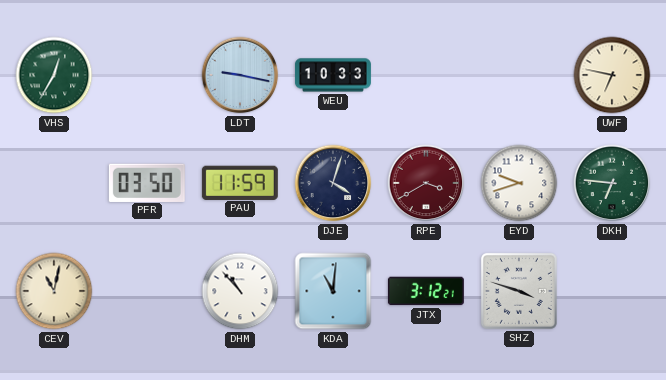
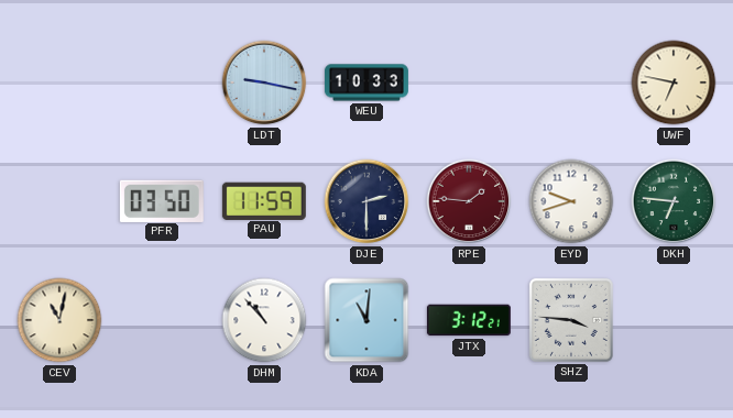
VHS: 12:35 -> none
DJE: 4:03 -> 2:30
RPE: 3:40 -> 1:46
SHZ: 3:48 -> 3:46
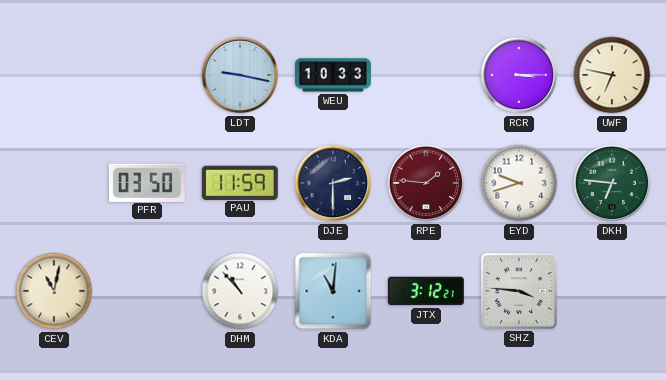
RCR: none -> 3:15
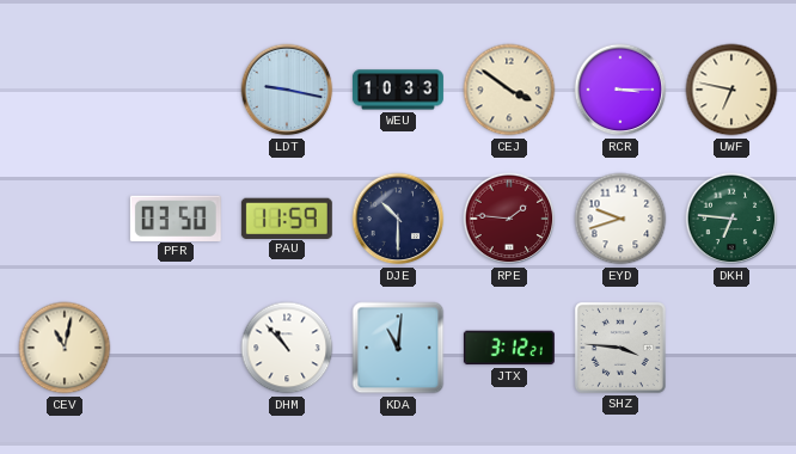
CEJ: none -> 3:51
DJE: 2:30 -> 10:30
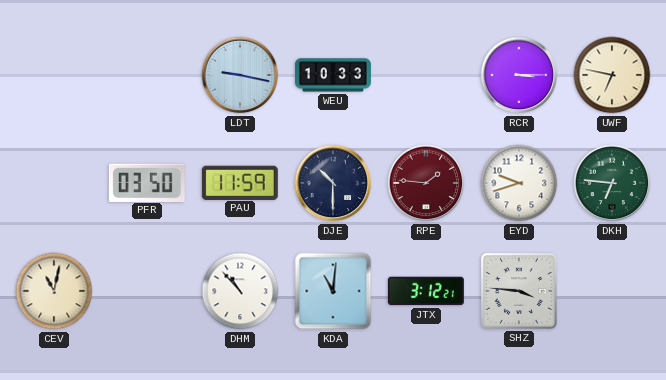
CEJ: 3:51 -> none
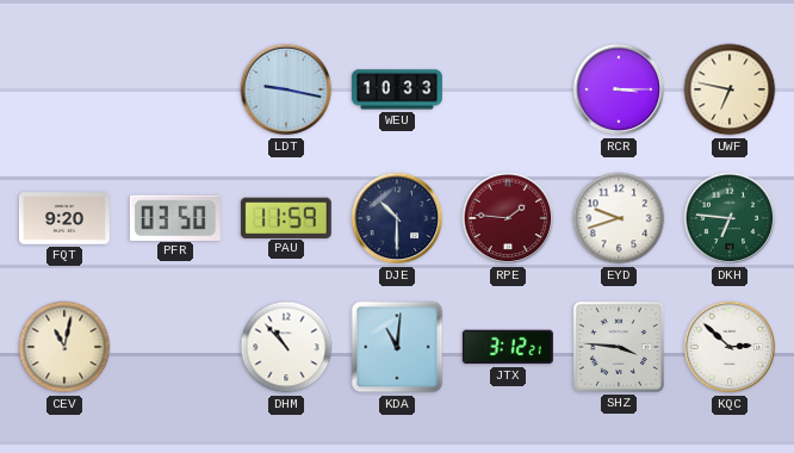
FQT: none -> 9:20
KQC: none -> 2:52
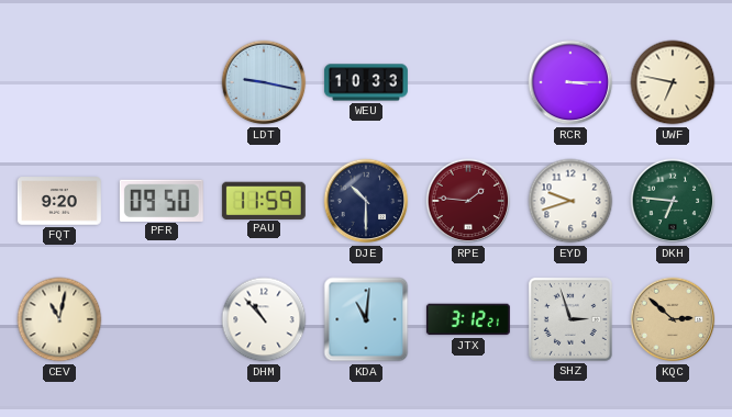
PFR: 03:50 -> 09:50
SHZ: 3:46 -> 2:57
KQC dial: white -> champagne
